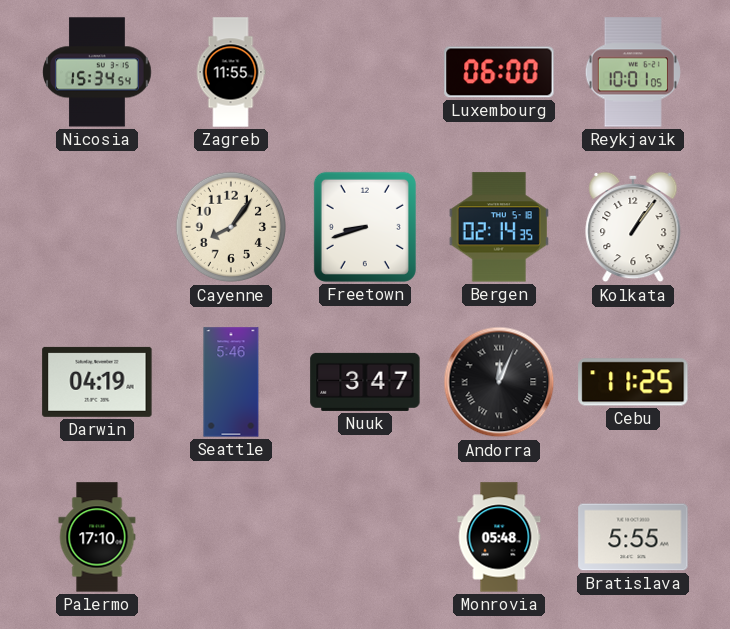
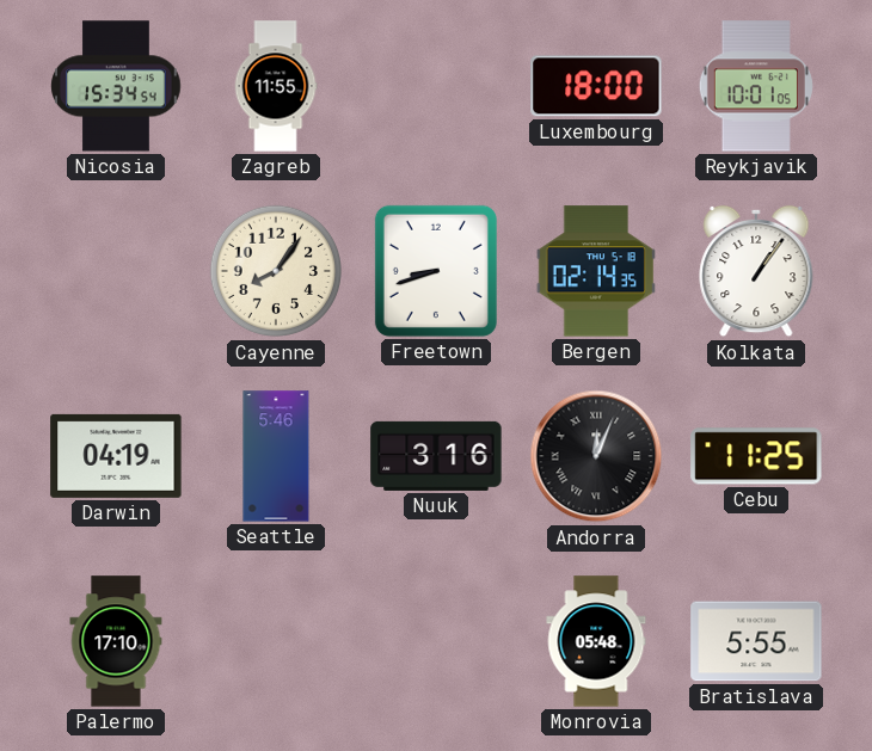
Luxembourg: 06:00 -> 18:00
Nuuk: 3:47 -> 3:16
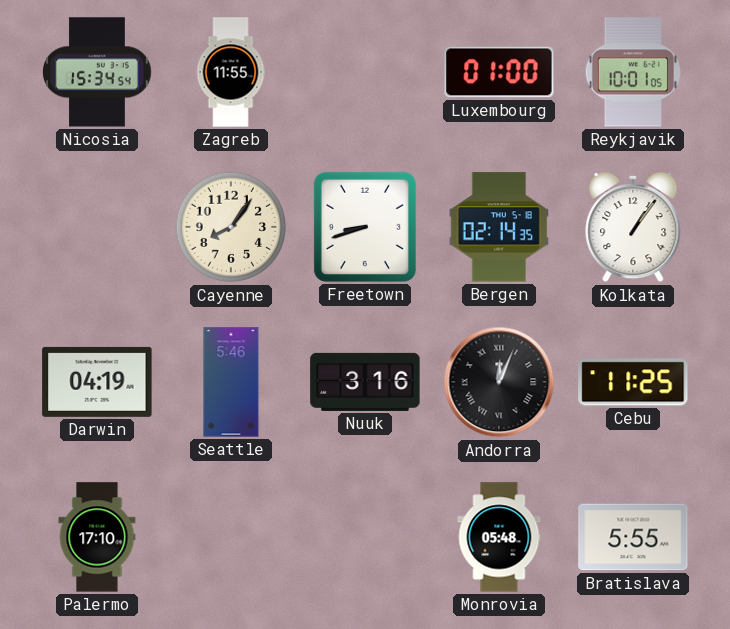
Luxembourg: 18:00 -> 01:00
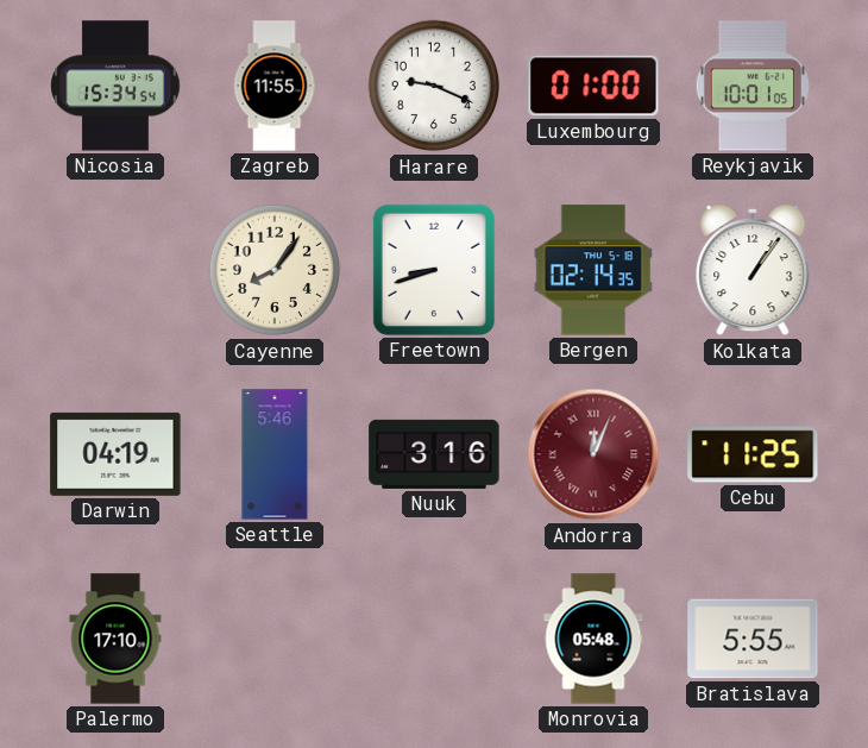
Harare: none -> 9:19
Andorra dial: black -> burgundy
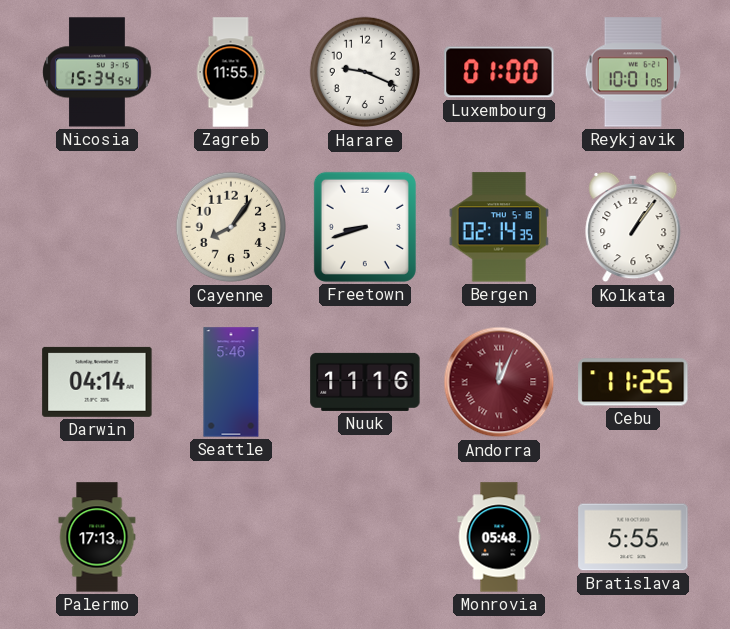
Darwin: 04:19 -> 04:14
Nuuk: 3:16 -> 11:16
Palermo: 17:10 -> 17:13
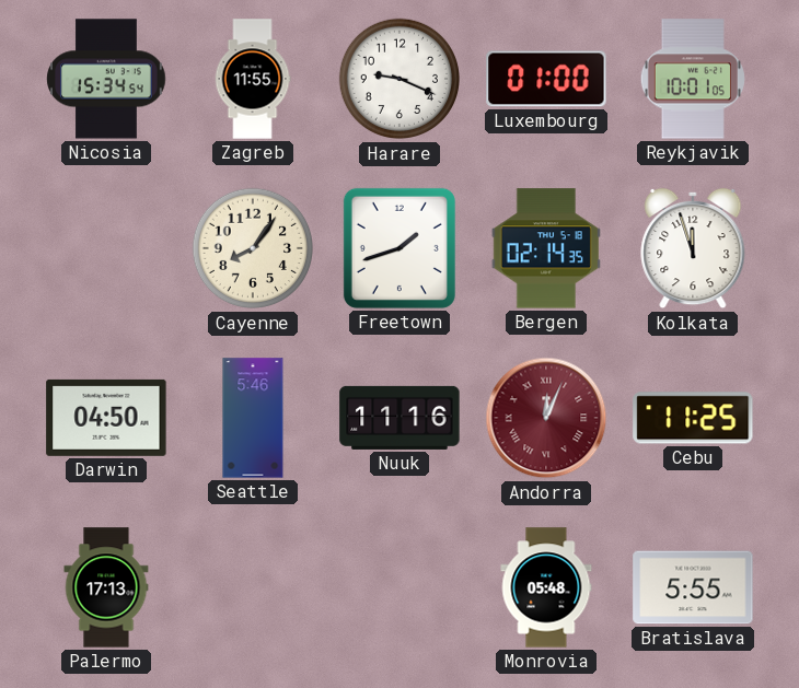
Freetown: 8:42 -> 1:42
Kolkata: 1:06 -> 11:57
Darwin: 04:14 -> 04:50
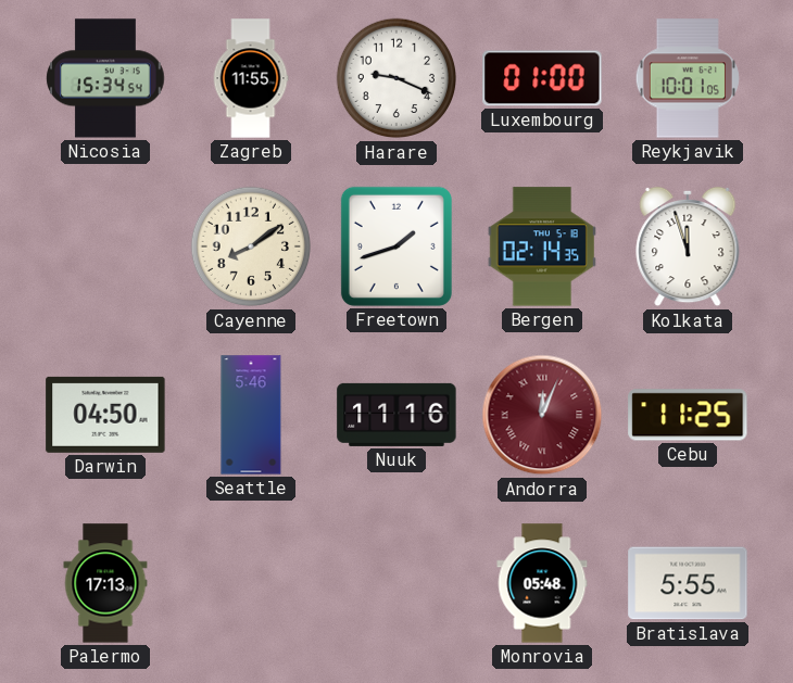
Cayenne: 8:06 -> 8:09
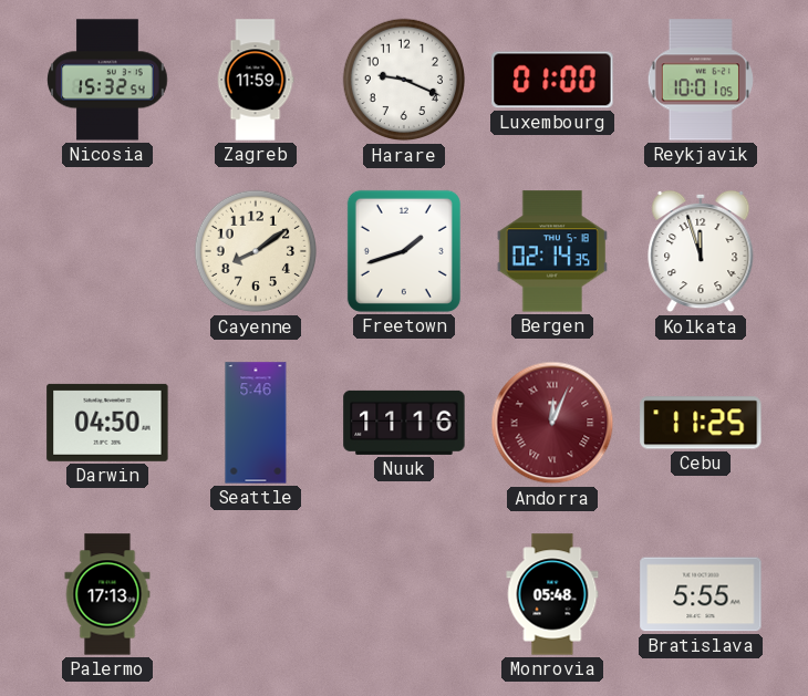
Nicosia: 15:34 -> 15:32
Zagreb: 11:55 -> 11:59
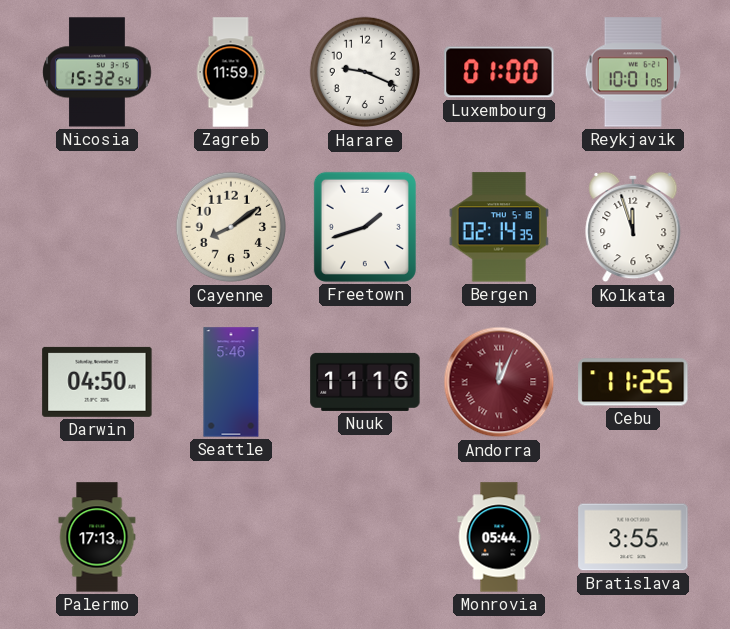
Monrovia: 05:48 -> 05:44
Bratislava: 5:55 -> 3:55
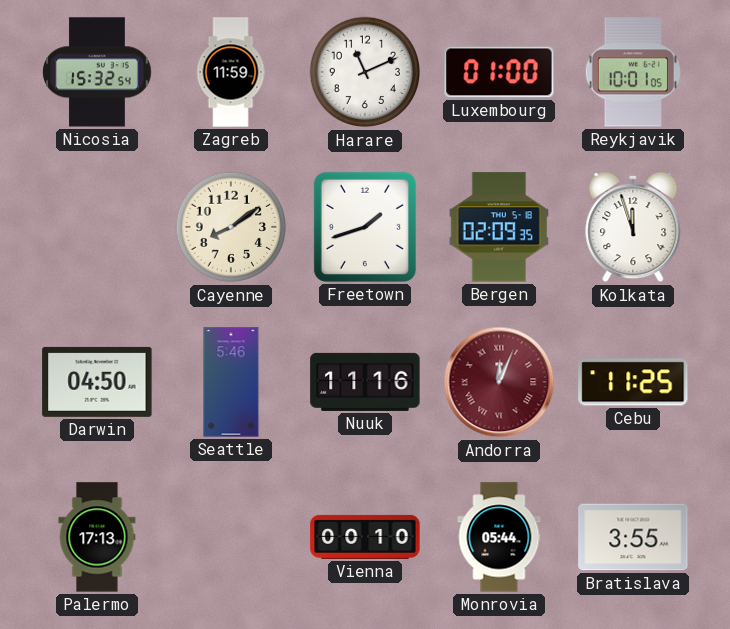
Harare: 9:19 -> 11:11
Bergen: 02:14 -> 02:09
Vienna: none -> 00:10
